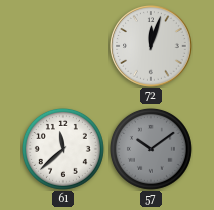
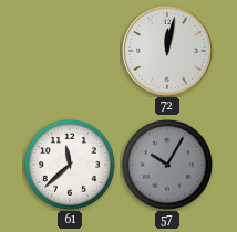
72: 12:03 -> 12:02
57: 10:09 -> 10:05
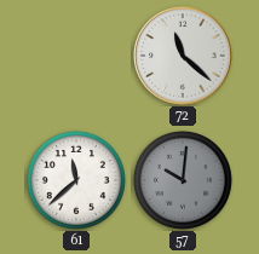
72: 12:02 -> 11:22
57: 10:05 -> 10:01
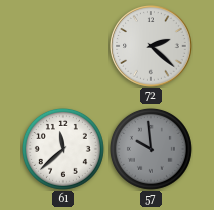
72: 11:22 -> 2:22
57: 10:01 -> 9:59
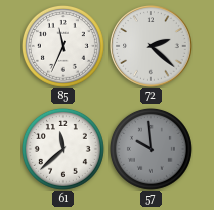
85: none -> 11:34
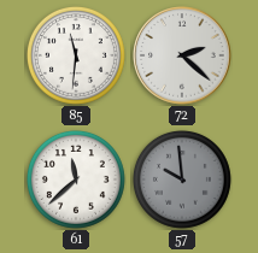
85: 11:34 -> 11:31
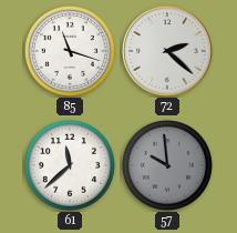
85: 11:31 -> 11:18
